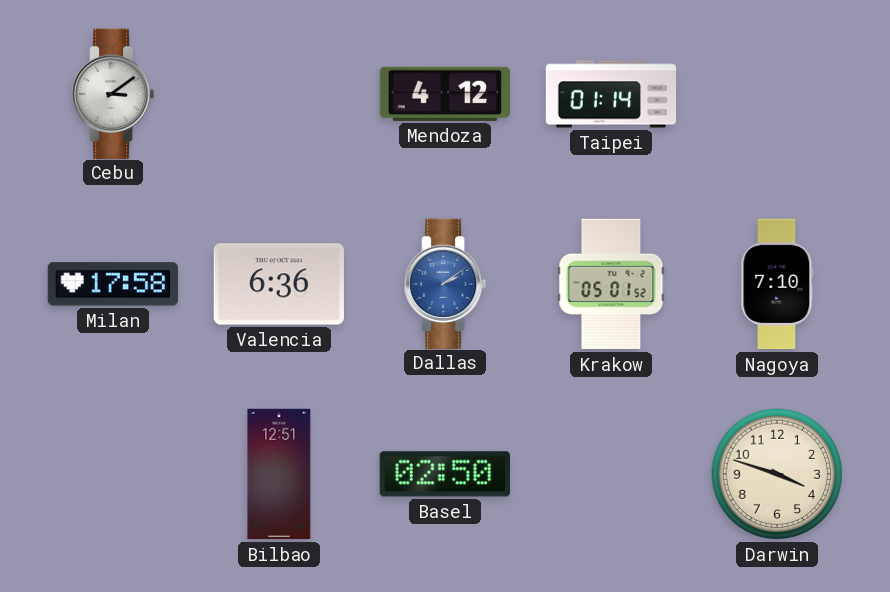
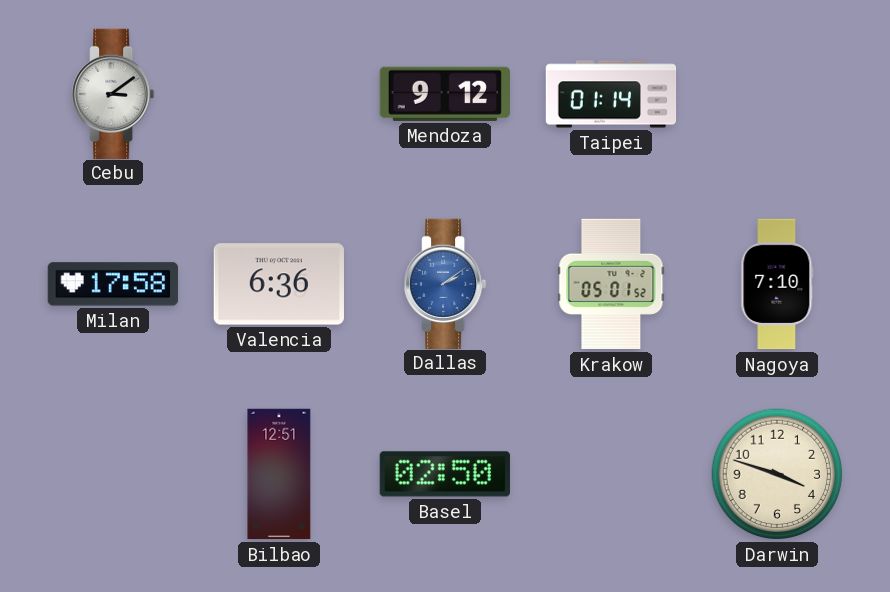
Mendoza: 4:12 -> 9:12
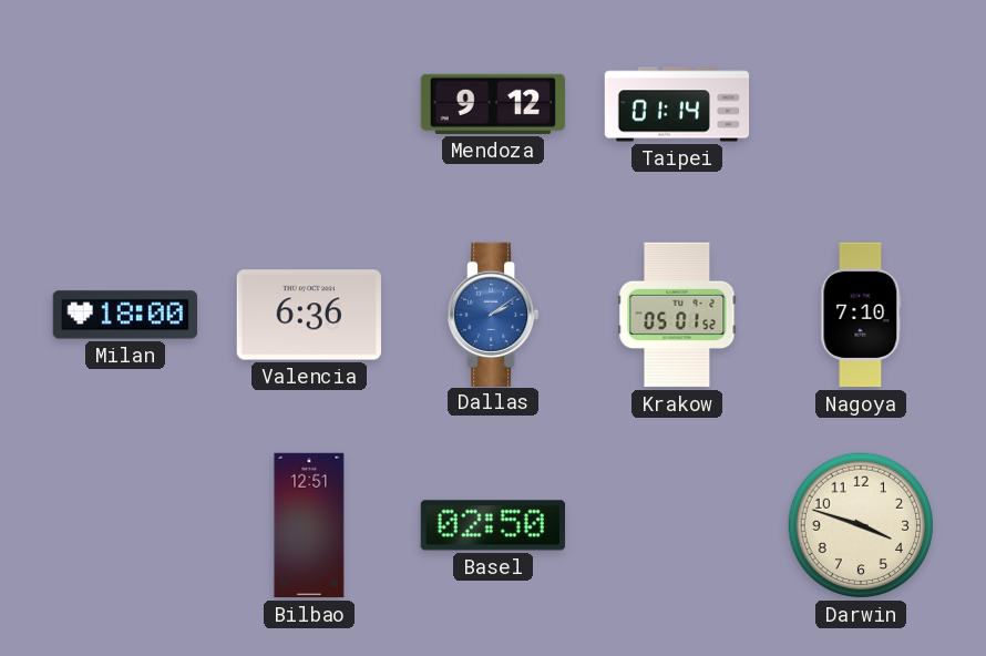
Cebu: 3:09 -> none
Milan: 17:58 -> 18:00
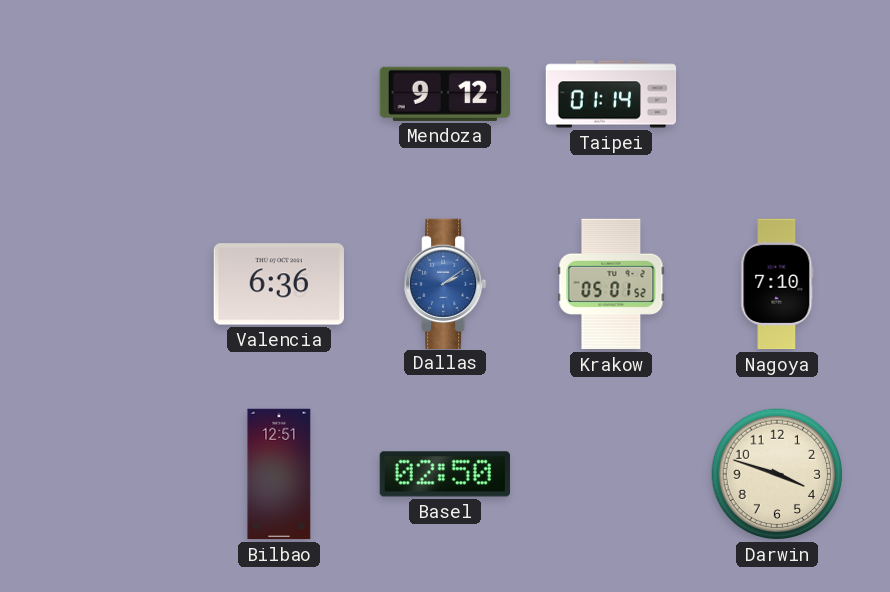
Milan: 18:00 -> none
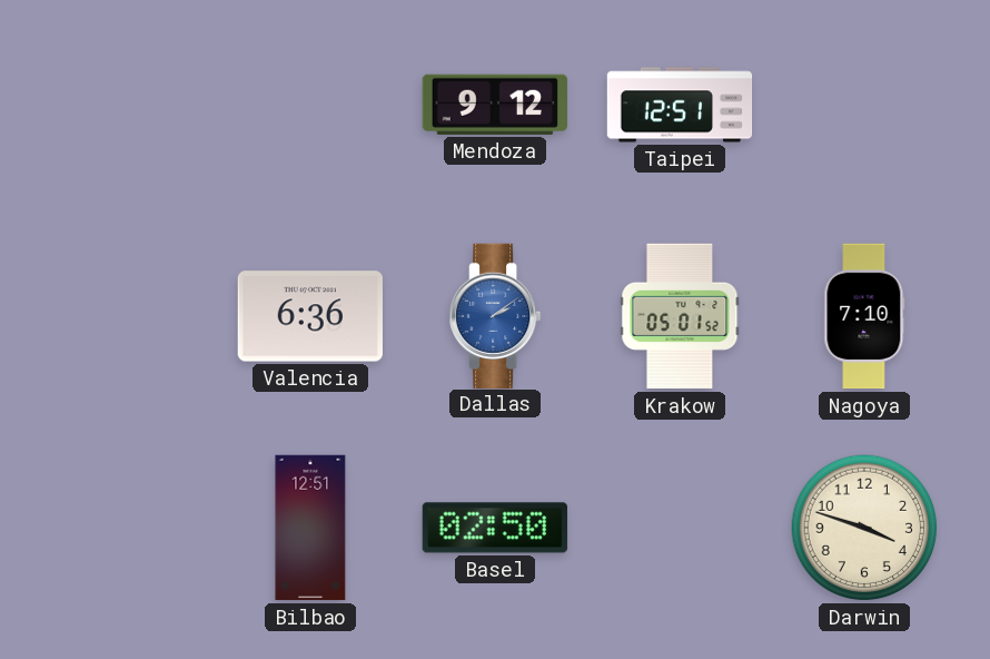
Taipei: 01:14 -> 12:51
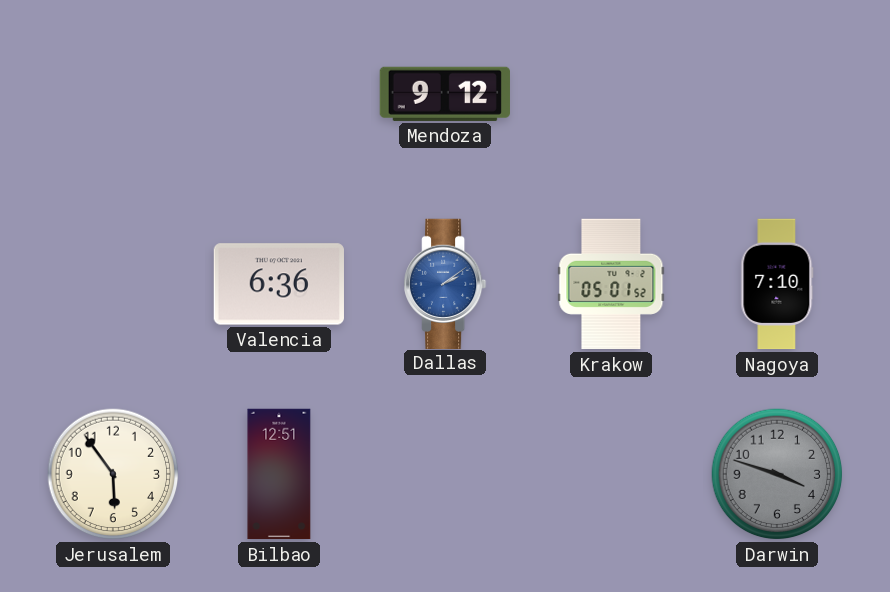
Taipei: 12:51 -> none
Jerusalem: none -> 5:54
Basel: 02:50 -> none
Darwin dial: cream -> grey
